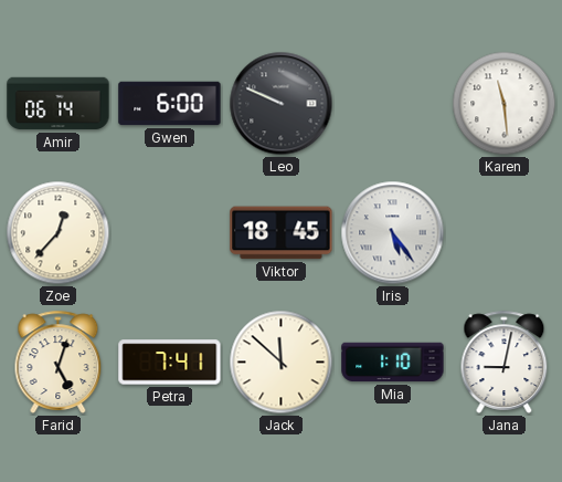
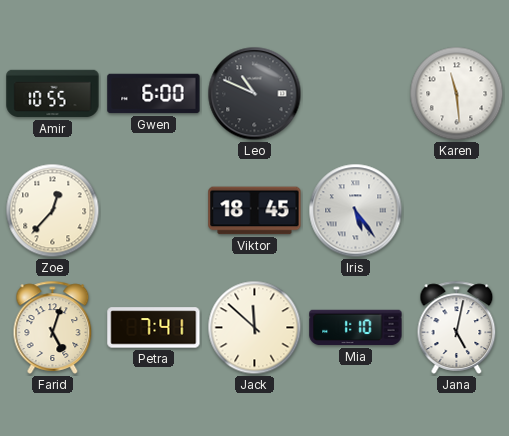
Amir: 06:14 -> 10:55
Leo: 9:49 -> 10:49
Jana: 9:02 -> 5:02
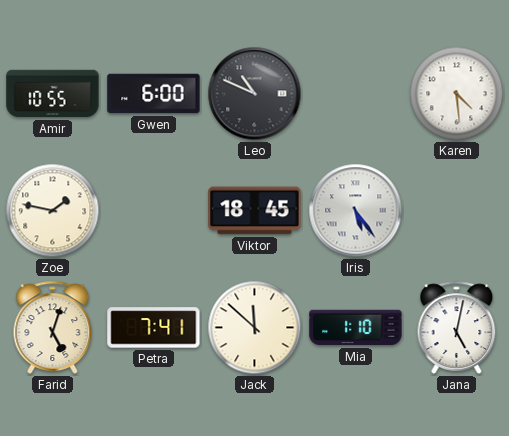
Karen: 11:29 -> 4:29
Zoe: 12:37 -> 1:47
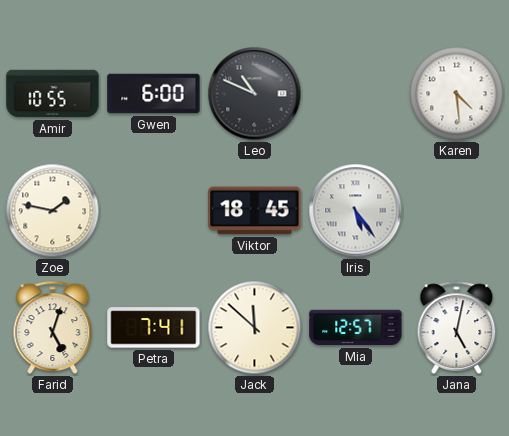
Mia: 1:10 -> 12:57
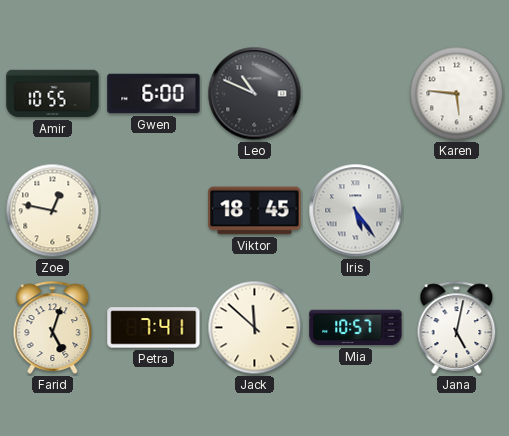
Karen: 4:29 -> 5:46
Zoe: 1:47 -> 12:47
Mia: 12:57 -> 10:57
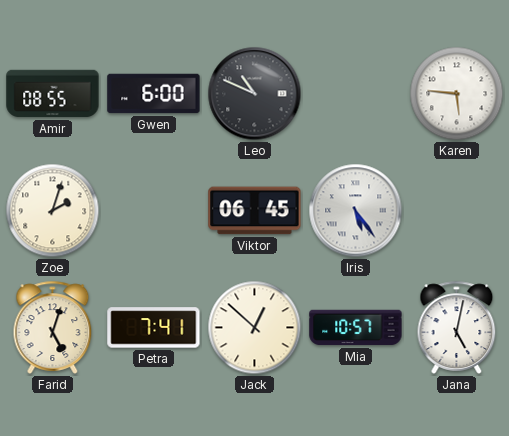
Amir: 10:55 -> 08:55
Zoe: 12:47 -> 2:03
Viktor: 18:45 -> 06:45
Jack: 11:52 -> 12:52
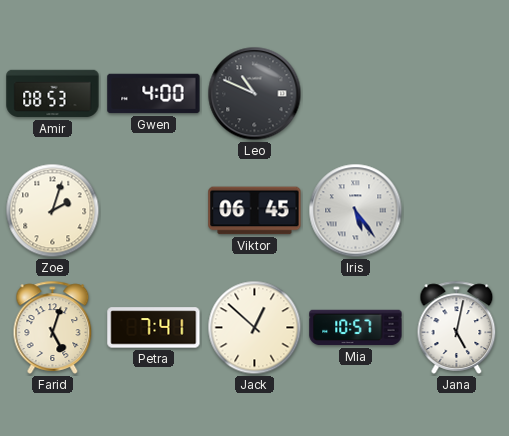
Amir: 08:55 -> 08:53
Gwen: 6:00 -> 4:00
Karen: 5:46 -> none
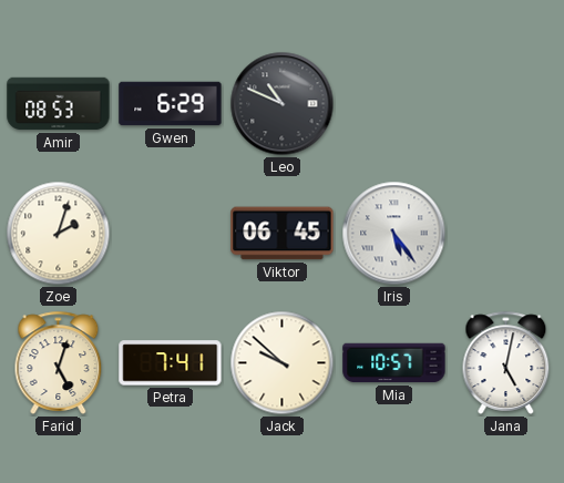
Gwen: 4:00 -> 6:29
Jack: 12:52 -> 9:52
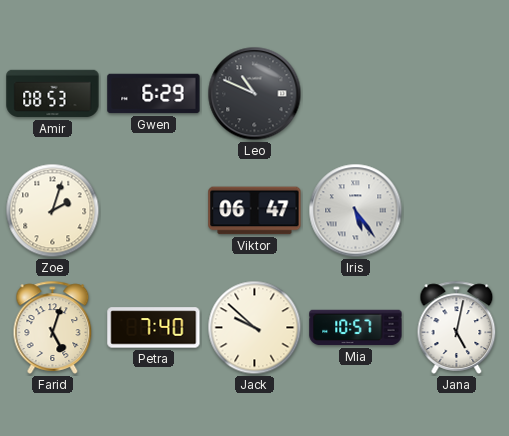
Viktor: 06:45 -> 06:47
Petra: 7:41 -> 7:40
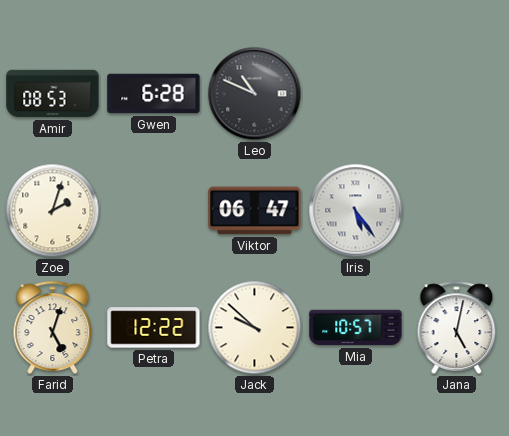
Gwen: 6:29 -> 6:28
Petra: 7:40 -> 12:22
